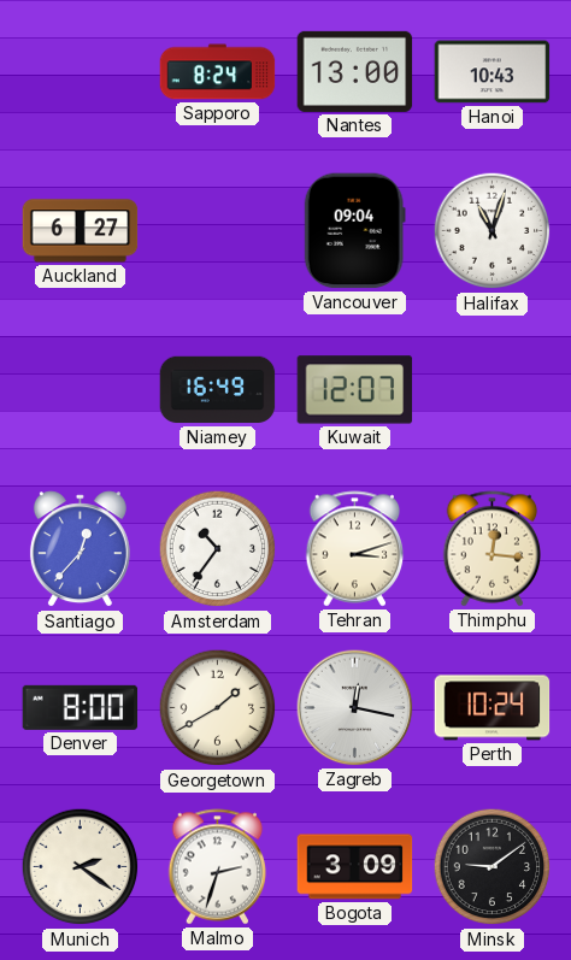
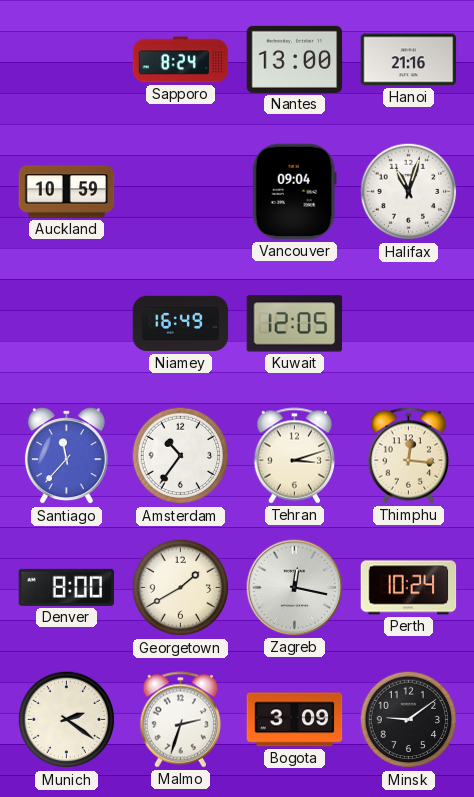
Hanoi: 10:43 -> 21:16
Auckland: 6:27 -> 10:59
Kuwait: 12:07 -> 12:05
Santiago: 12:37 -> 11:37
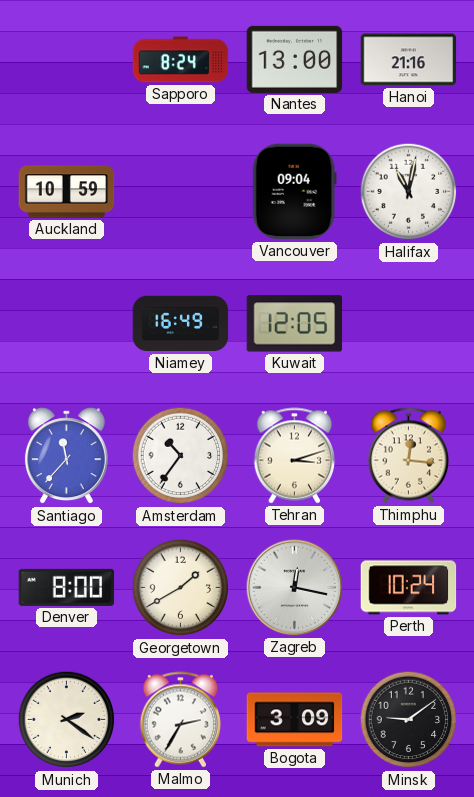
Halifax: 11:03 -> 11:02
Malmo: 2:33 -> 2:35
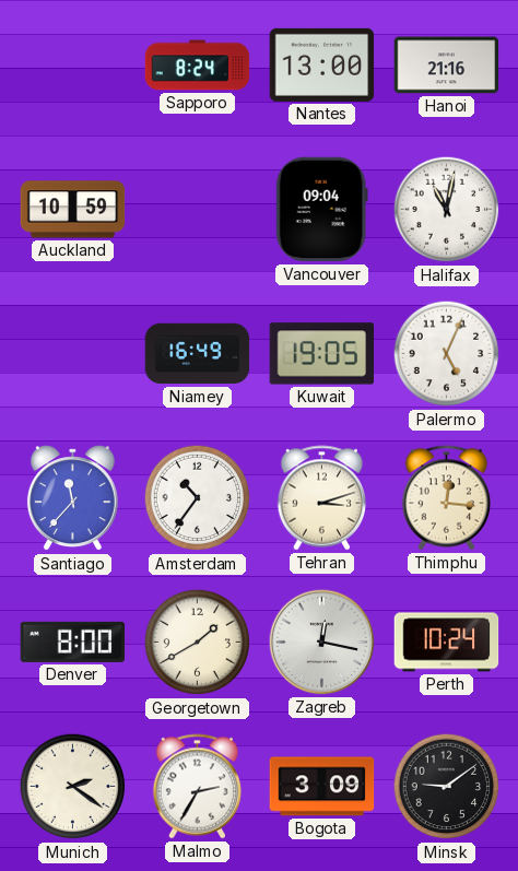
Kuwait: 12:05 -> 19:05
Palermo: none -> 5:04
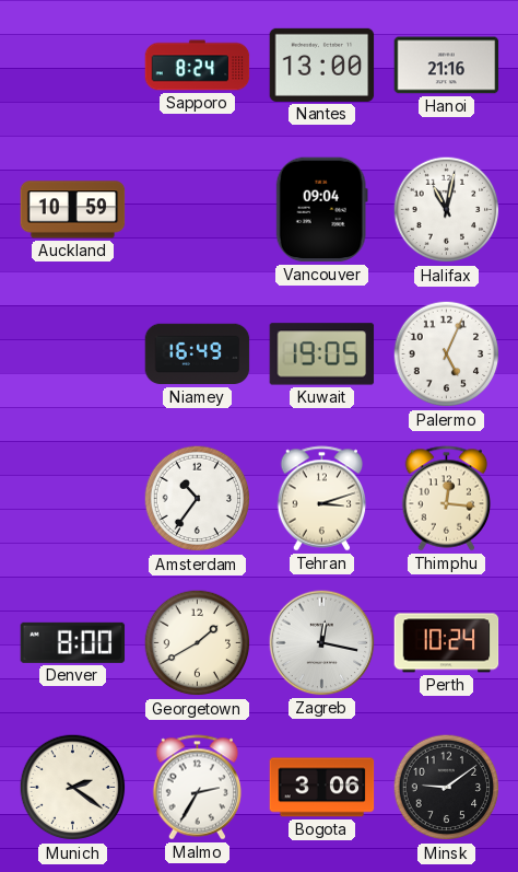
Santiago: 11:37 -> none
Bogota: 3:09 -> 3:06
